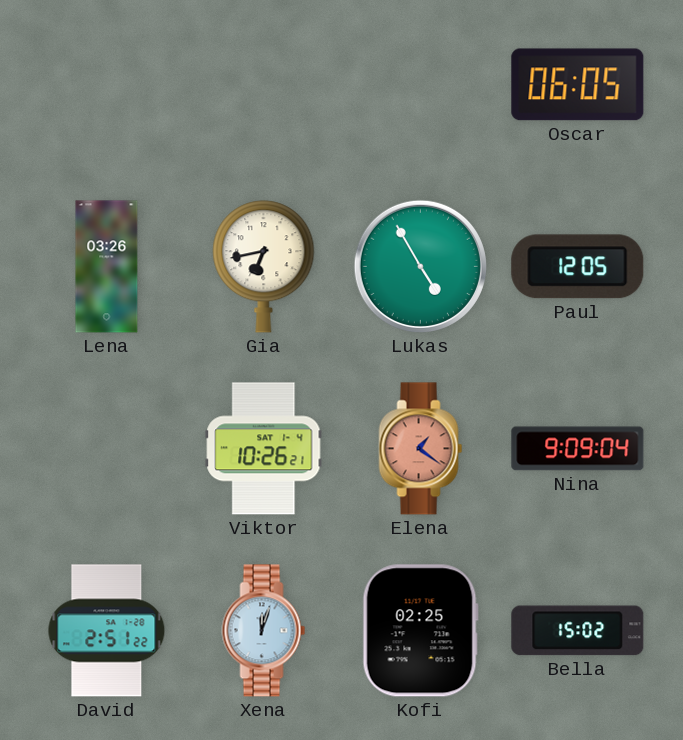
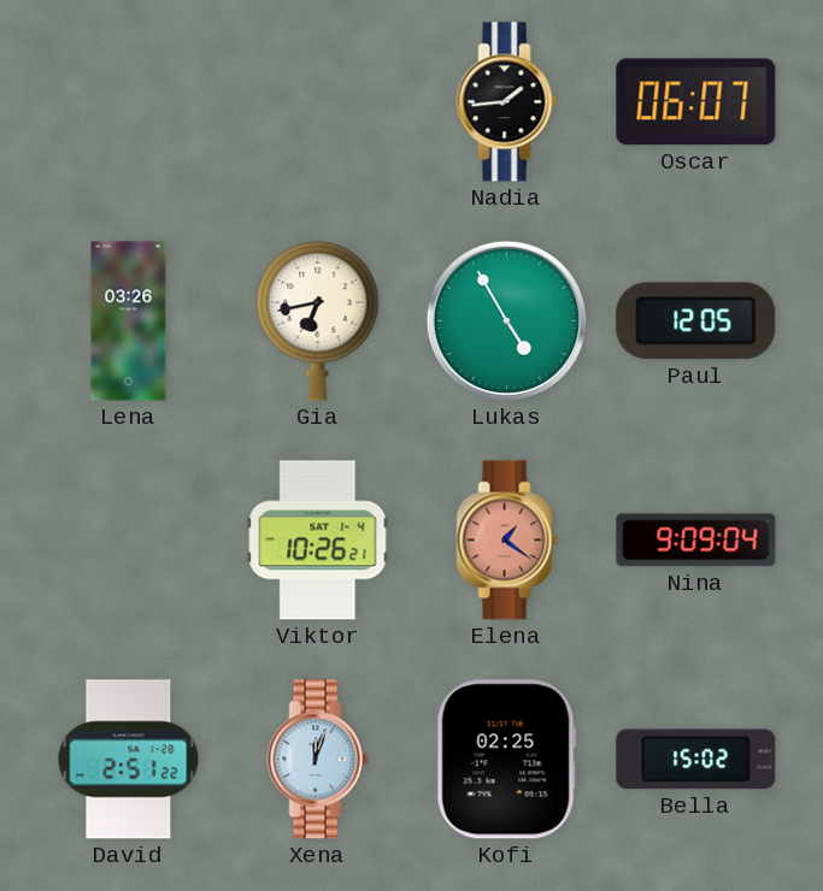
Nadia: none -> 1:44
Oscar: 06:05 -> 06:07
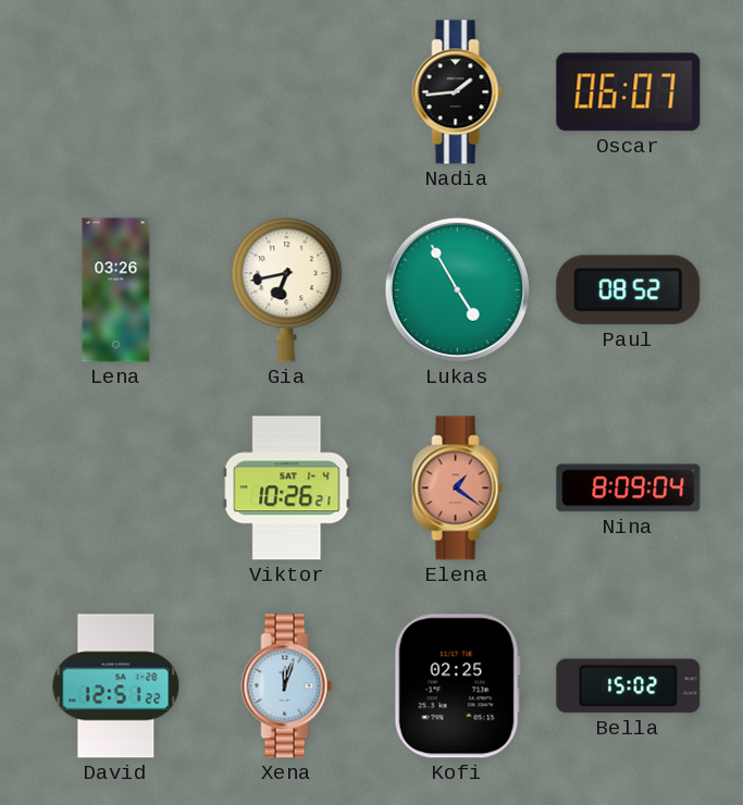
Paul: 12:05 -> 08:52
Nina: 9:09 -> 8:09
David: 2:51 -> 12:51
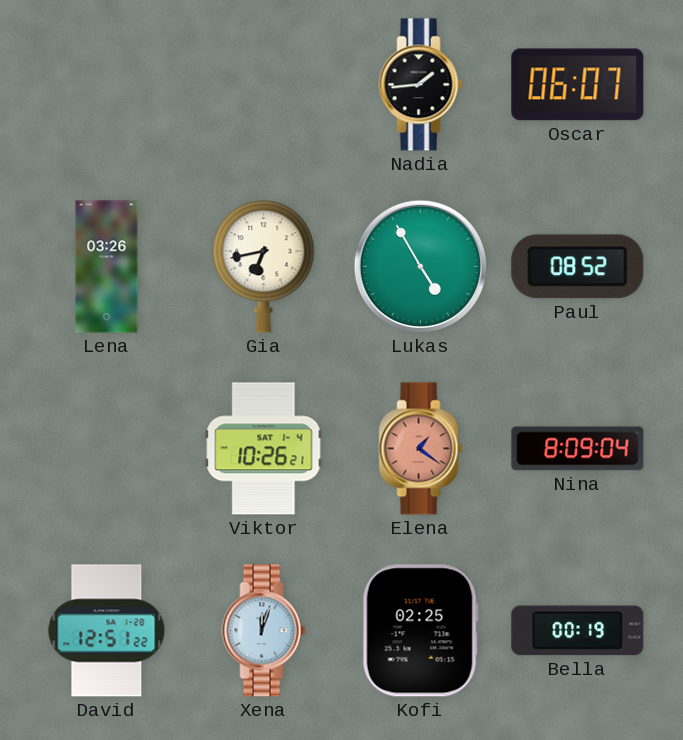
Bella: 15:02 -> 00:19
